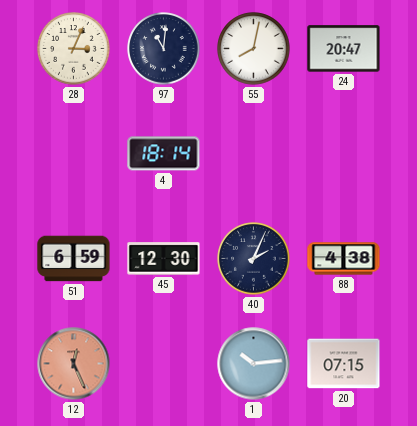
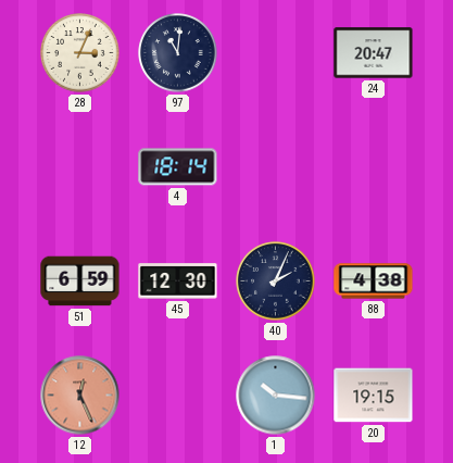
55: 8:02 -> none
1: 10:14 -> 10:16
20: 07:15 -> 19:15
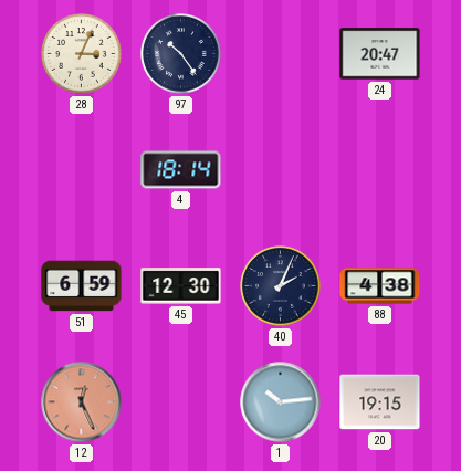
97: 11:01 -> 10:24
1: 10:16 -> 10:14
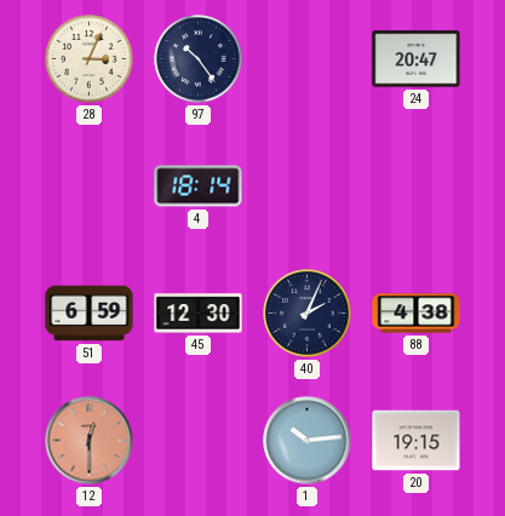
12: 12:26 -> 12:30
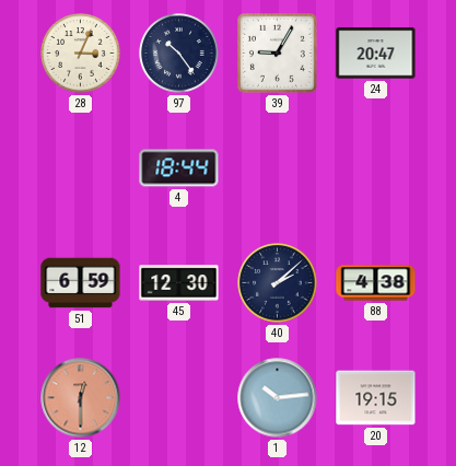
39: none -> 9:05
4: 18:14 -> 18:44
40: 2:04 -> 2:08
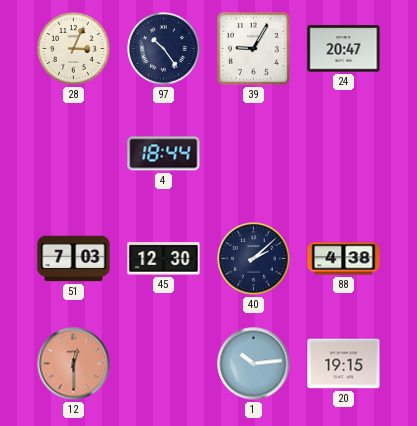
51: 6:59 -> 7:03
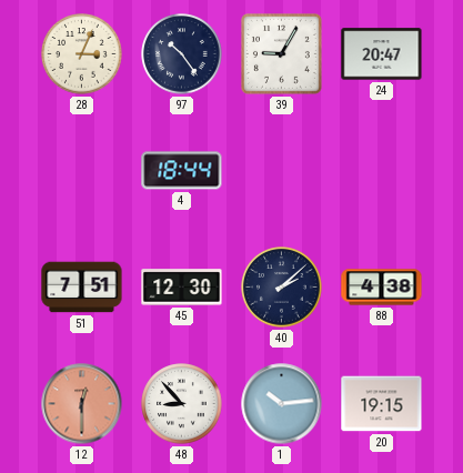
51: 7:03 -> 7:51
48: none -> 8:53
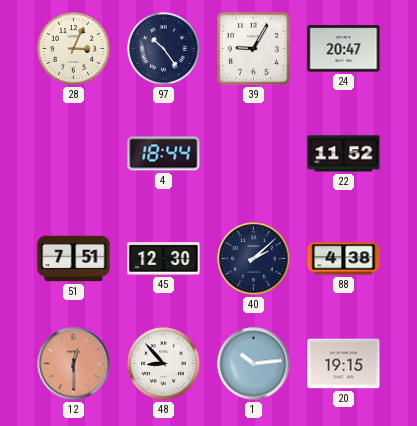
22: none -> 11:52
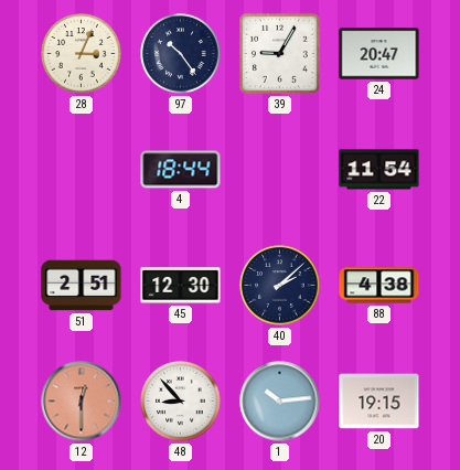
22: 11:52 -> 11:54
51: 7:51 -> 2:51
